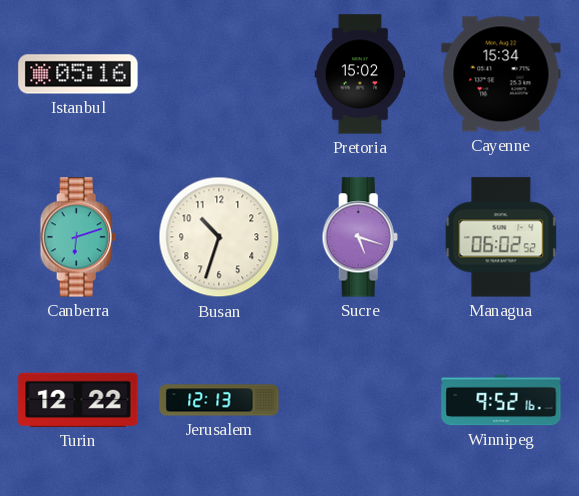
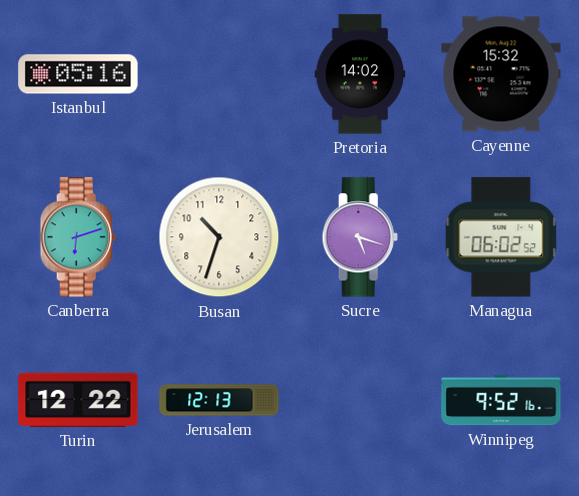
Pretoria: 15:02 -> 14:02
Cayenne: 15:34 -> 15:32
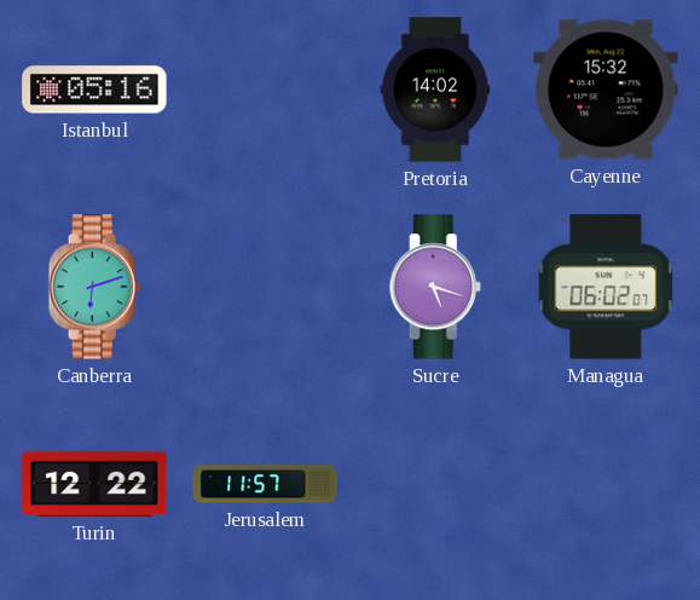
Busan: 10:33 -> none
Managua: 06:02:52 -> 06:02:07
Jerusalem: 12:13 -> 11:57
Winnipeg: 9:52 -> none
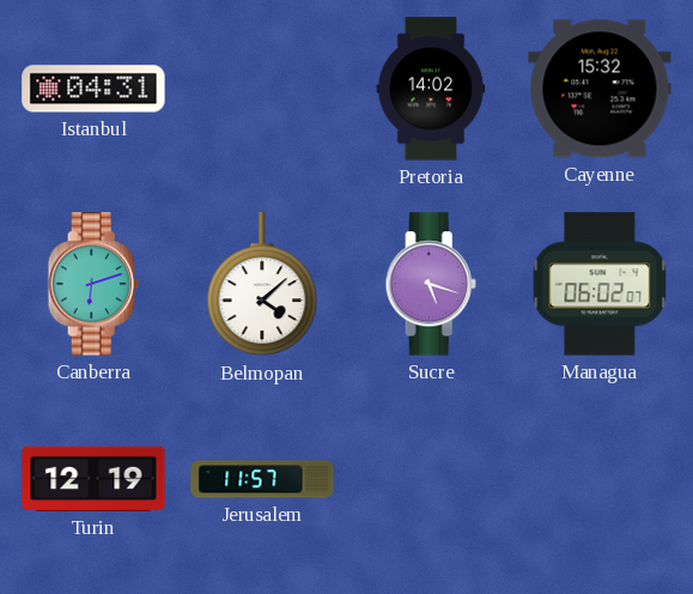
Istanbul: 05:16 -> 04:31
Belmopan: none -> 4:08
Turin: 12:22 -> 12:19
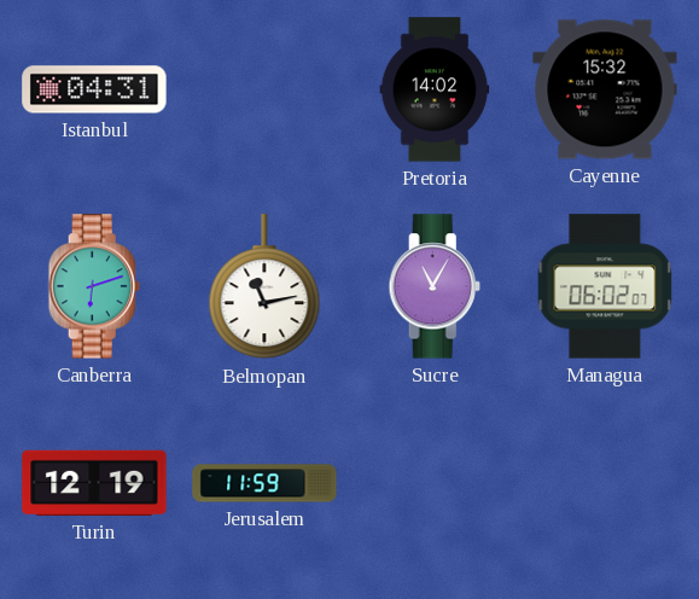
Belmopan: 4:08 -> 11:13
Sucre: 5:18 -> 11:05
Jerusalem: 11:57 -> 11:59
